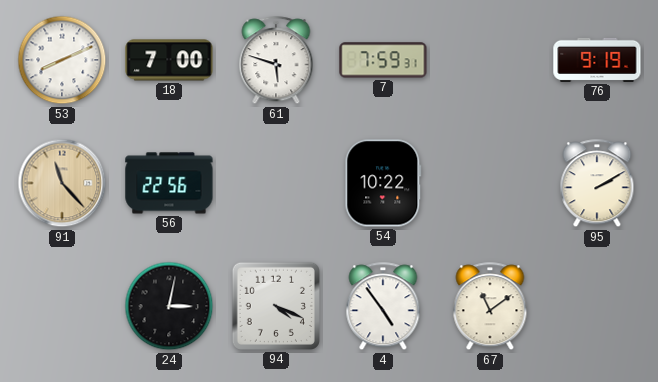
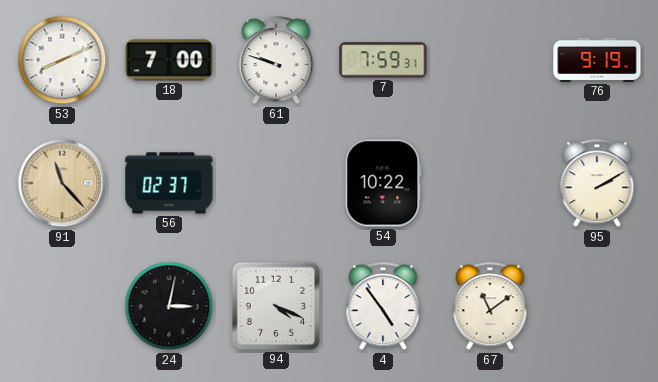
61: 5:48 -> 9:48
56: 22:56 -> 02:37
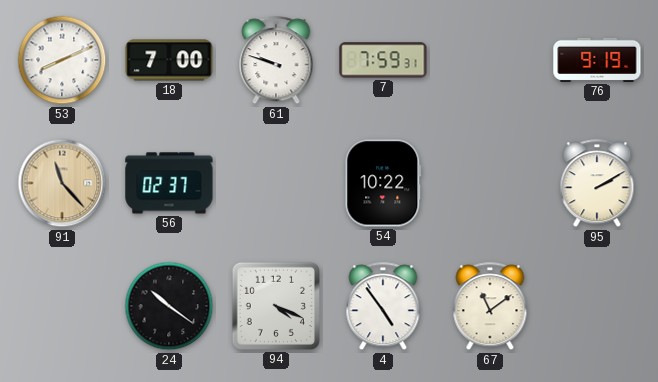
24: 3:02 -> 10:21
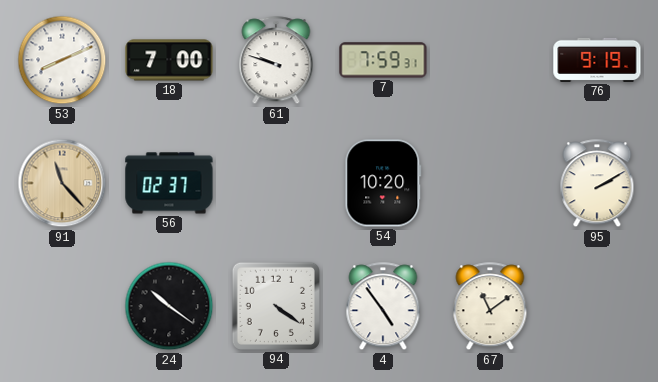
54: 10:22 -> 10:20
94: 4:19 -> 4:21
